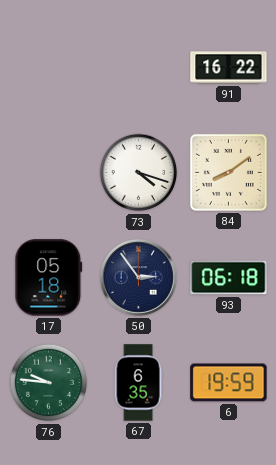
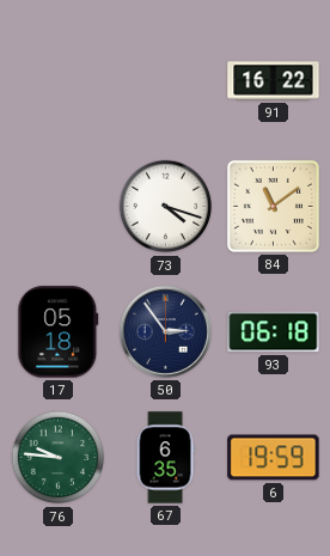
84: 8:09 -> 11:09
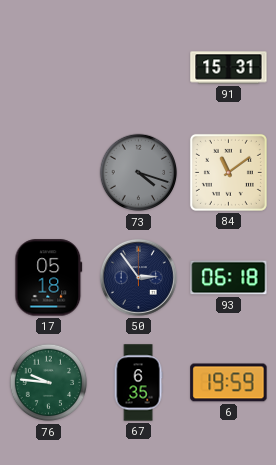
91: 16:22 -> 15:31
73 dial: white -> grey
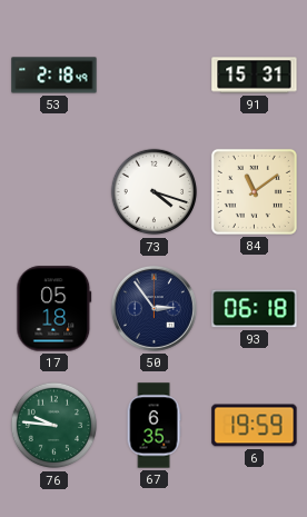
53: none -> 2:18
73 dial: grey -> white
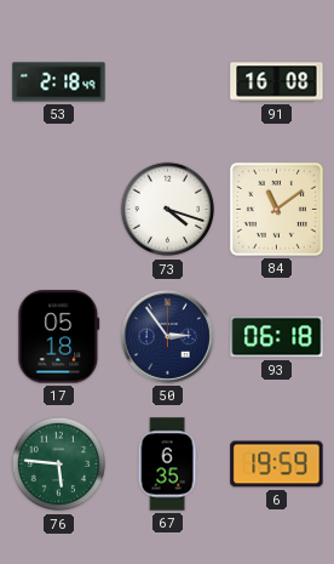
91: 15:31 -> 16:08
76: 9:46 -> 5:46
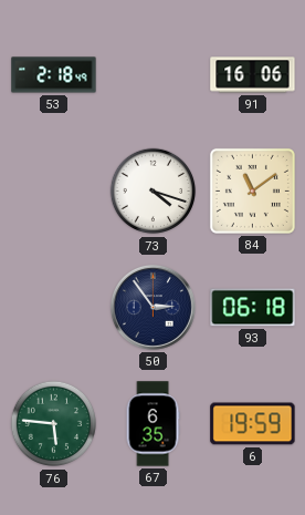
91: 16:08 -> 16:06
17: 05:18 -> none
